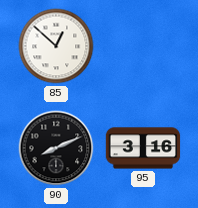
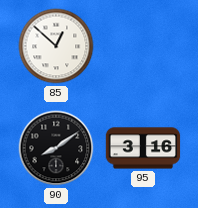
90: 8:11 -> 8:09
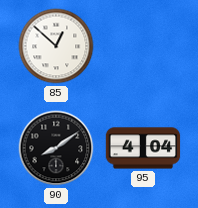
95: 3:16 -> 4:04
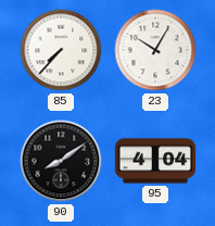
85: 12:52 -> 7:37
23: none -> 10:05
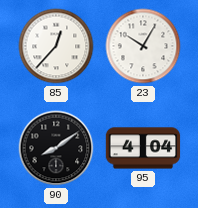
85: 7:37 -> 12:37
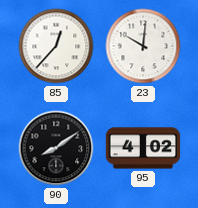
23: 10:05 -> 10:01
95: 4:04 -> 4:02
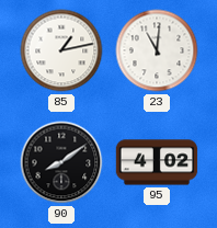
85: 12:37 -> 1:13
23: 10:01 -> 11:01
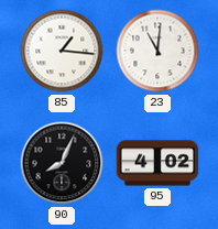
85: 1:13 -> 1:16
90: 8:09 -> 8:04
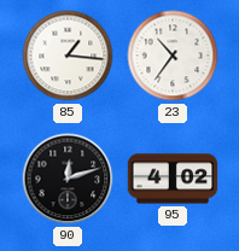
23: 11:01 -> 10:36
90: 8:04 -> 12:12
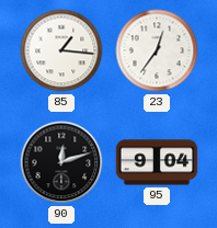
23: 10:36 -> 12:36
95: 4:02 -> 9:04
